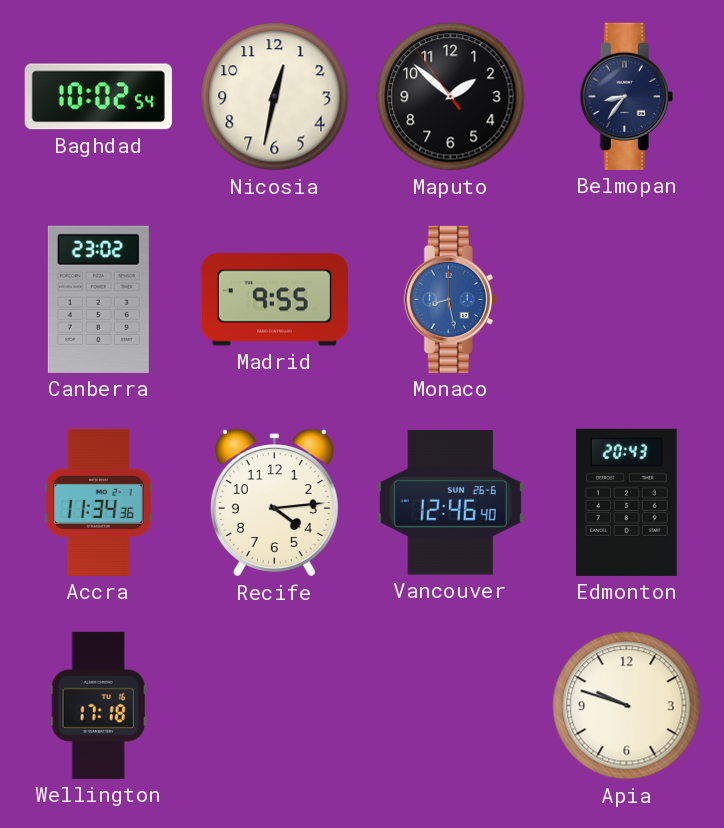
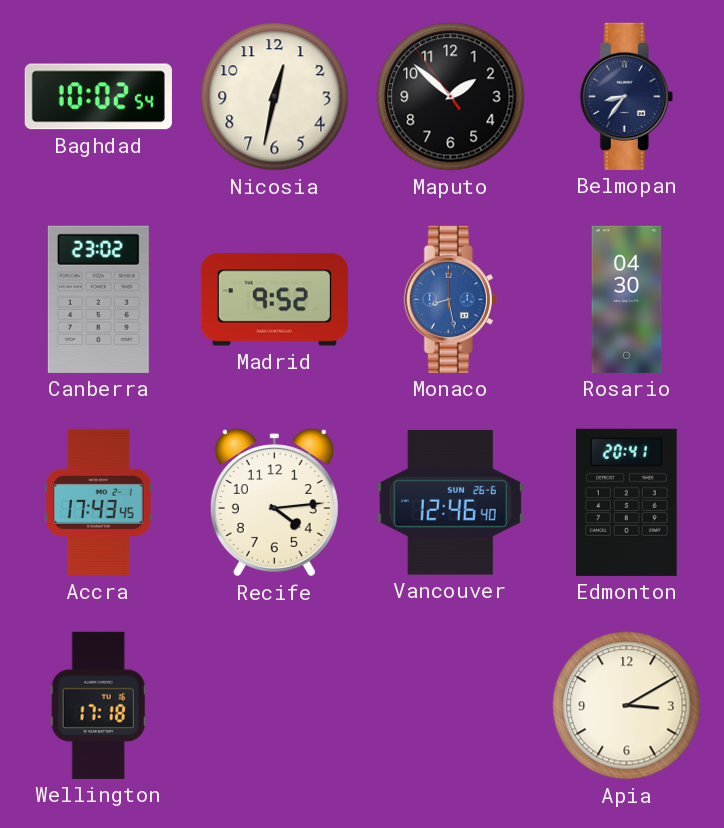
Madrid: 9:55 -> 9:52
Rosario: none -> 04:30
Accra: 11:34 -> 17:43
Edmonton: 20:43 -> 20:41
Apia: 9:48 -> 3:10
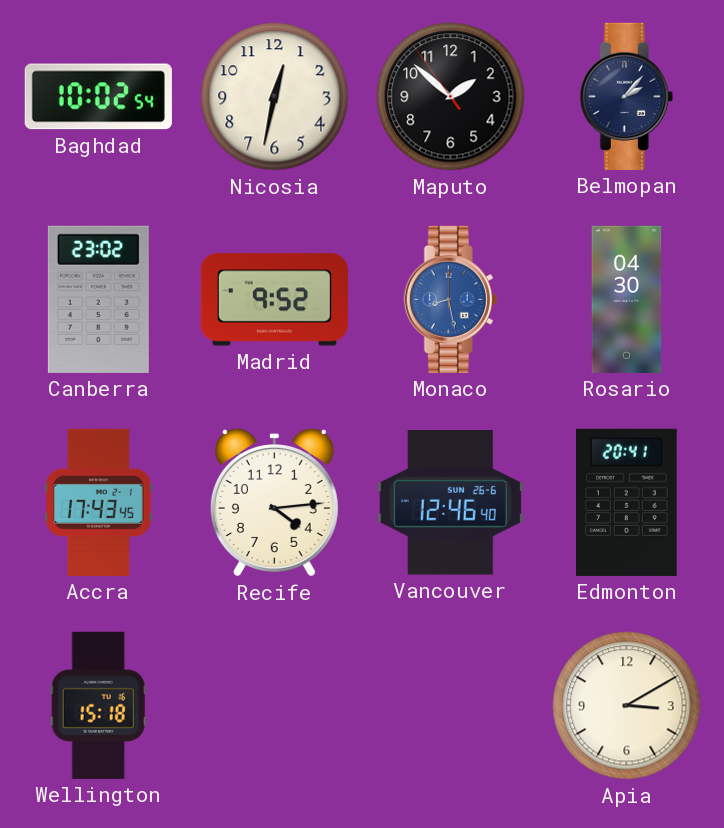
Belmopan: 8:36 -> 2:07
Wellington: 17:18 -> 15:18
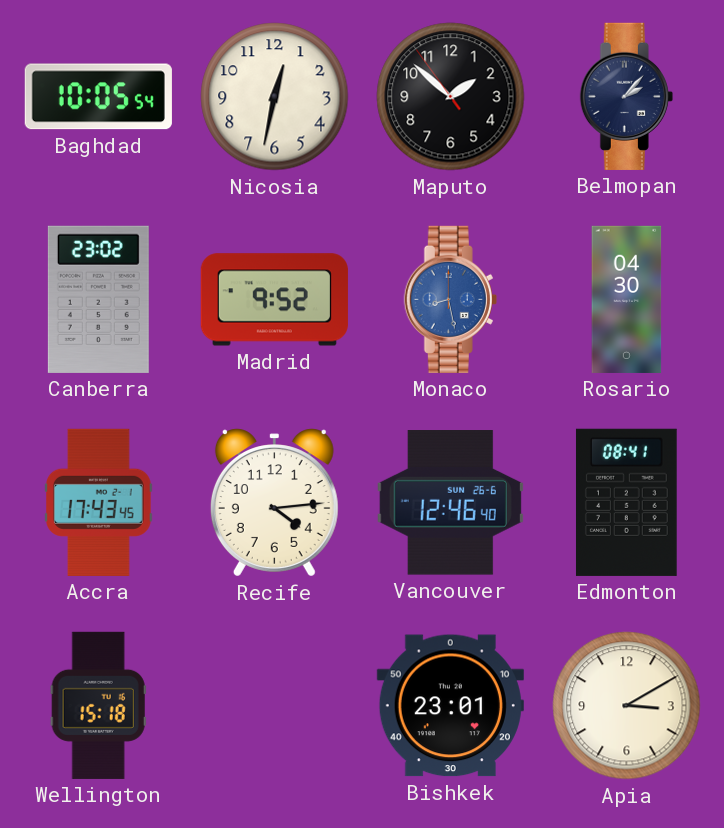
Baghdad: 10:02 -> 10:05
Edmonton: 20:41 -> 08:41
Bishkek: none -> 23:01
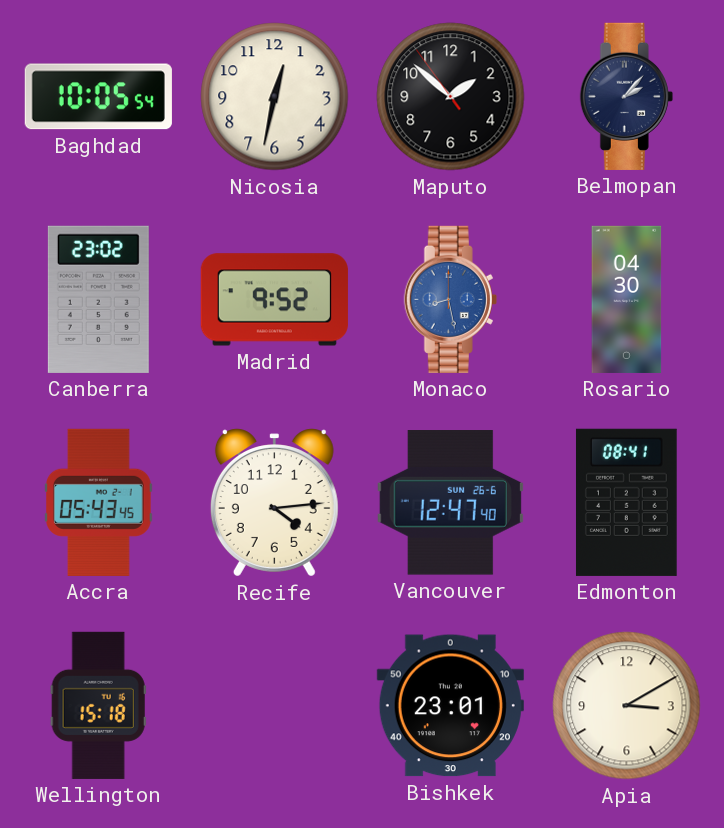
Accra: 17:43 -> 05:43
Vancouver: 12:46 -> 12:47
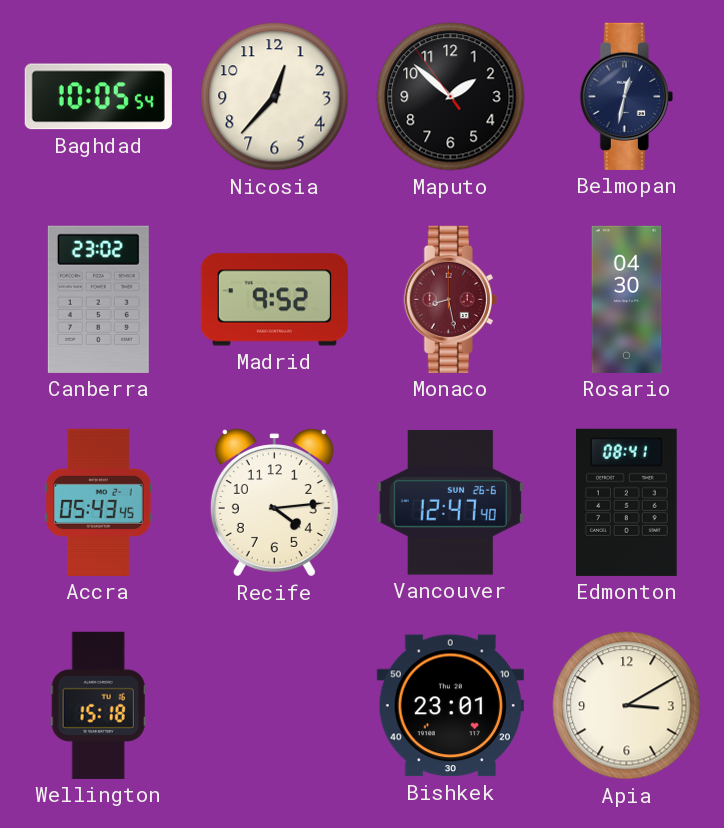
Nicosia: 12:32 -> 12:37
Belmopan: 2:07 -> 12:32
Monaco dial: blue -> burgundy
